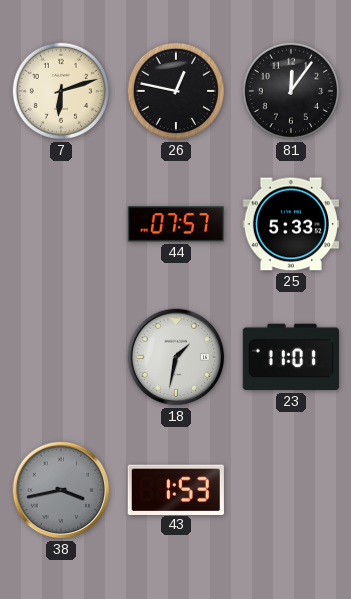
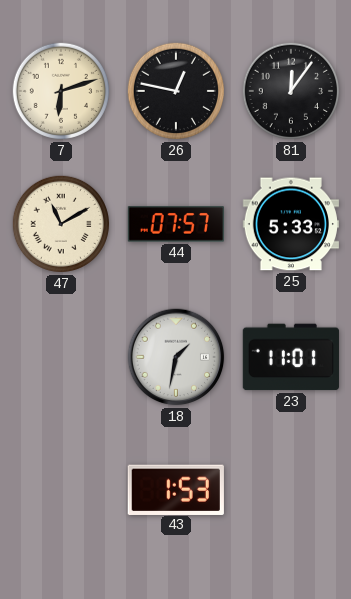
47: none -> 11:10
38: 3:43 -> none
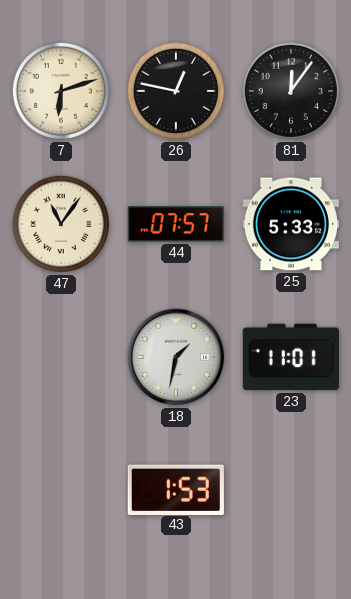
47: 11:10 -> 11:06
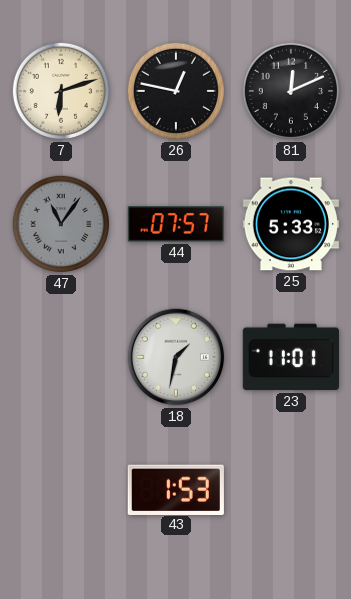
81: 12:06 -> 12:11
47 dial: cream -> grey
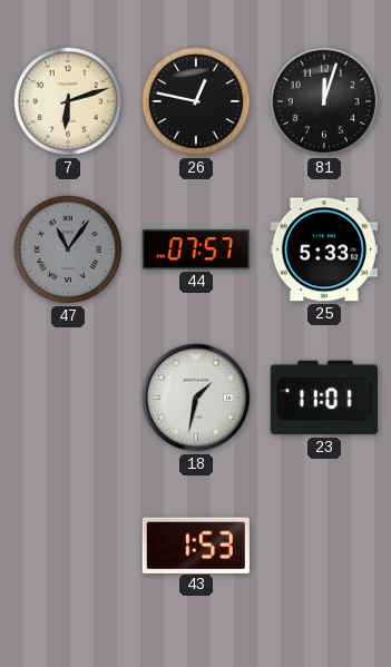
81: 12:11 -> 12:03
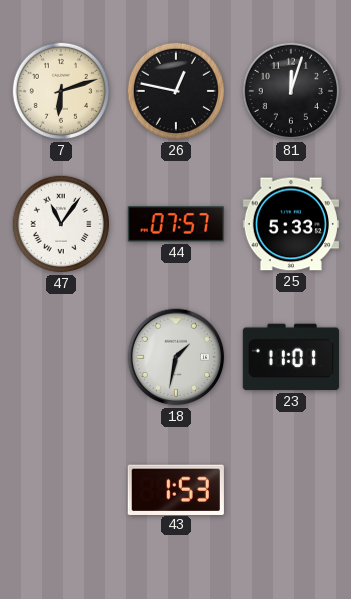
47 dial: grey -> white
